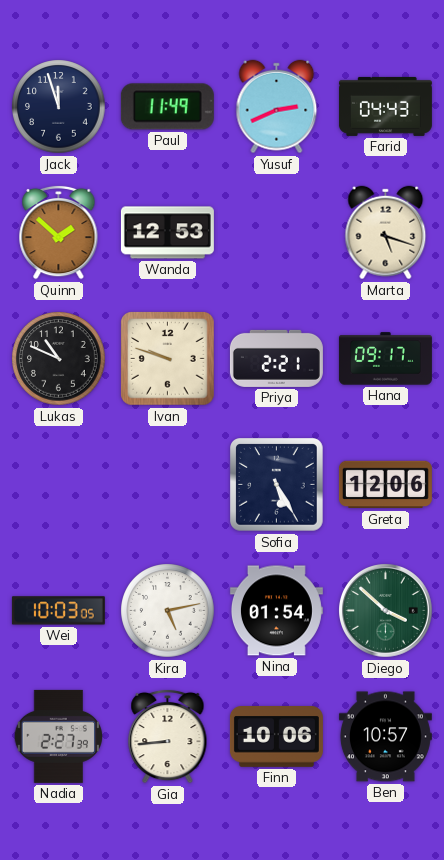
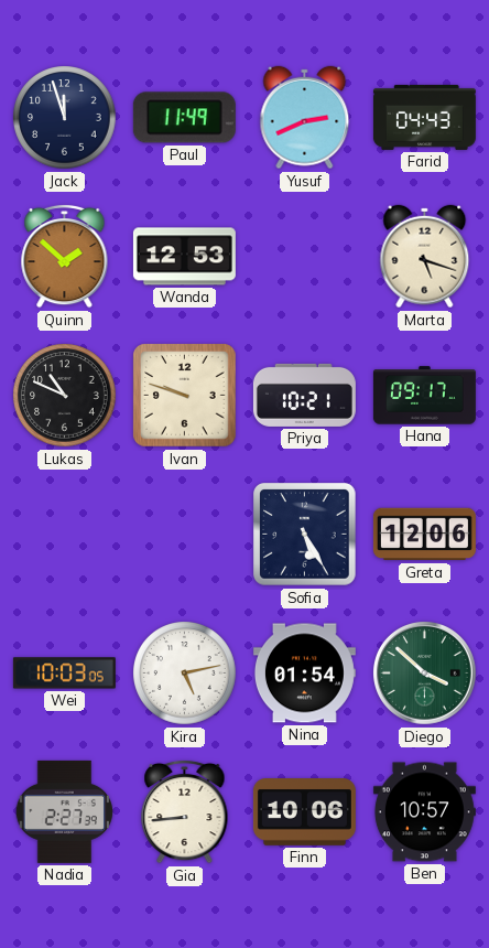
Priya: 2:21 -> 10:21
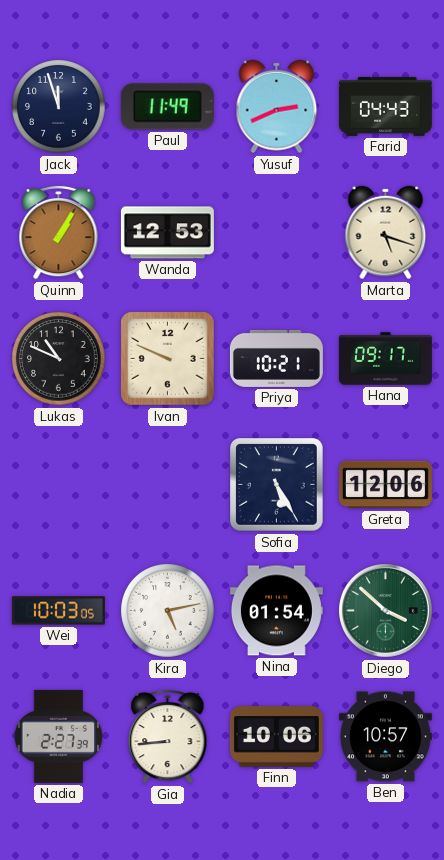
Quinn: 1:52 -> 1:05
Ivan: 9:48 -> 9:49
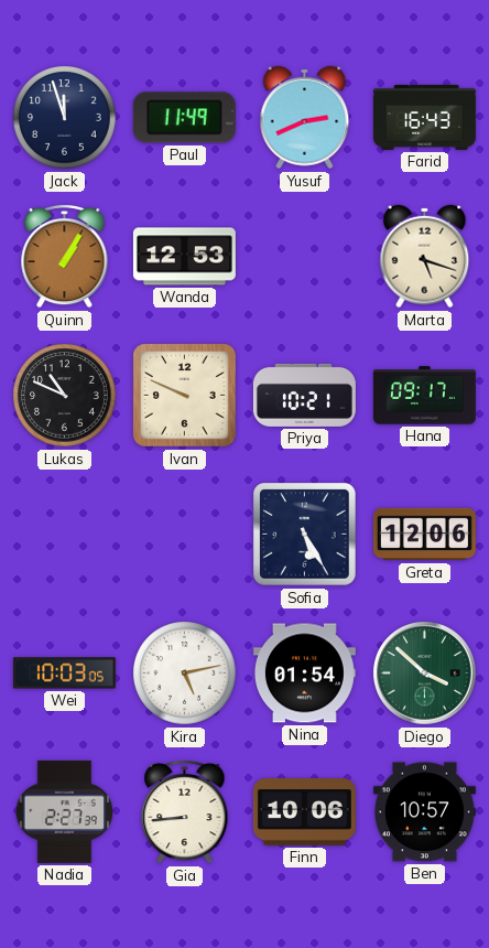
Farid: 04:43 -> 16:43
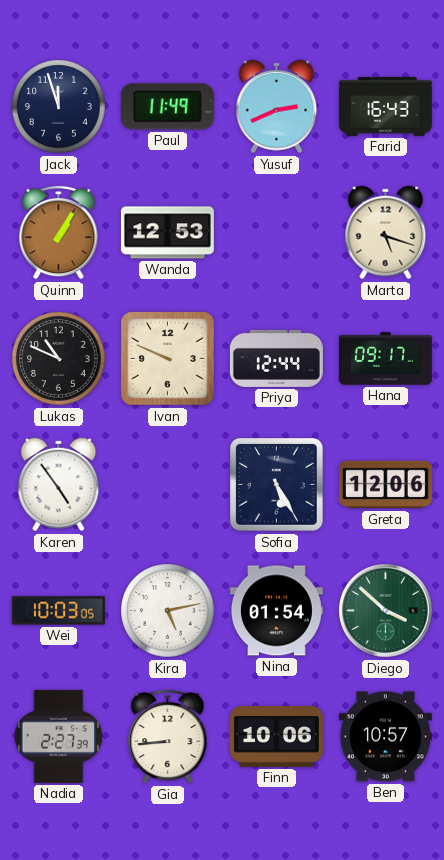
Priya: 10:21 -> 12:44
Karen: none -> 4:54
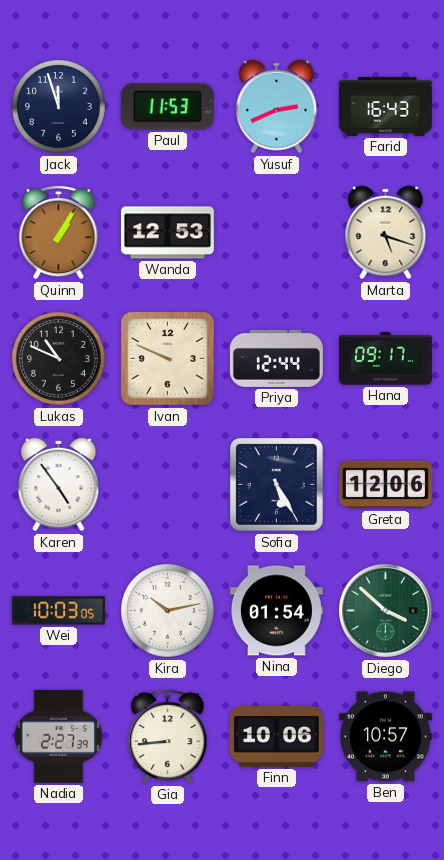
Paul: 11:49 -> 11:53
Kira: 5:13 -> 10:13
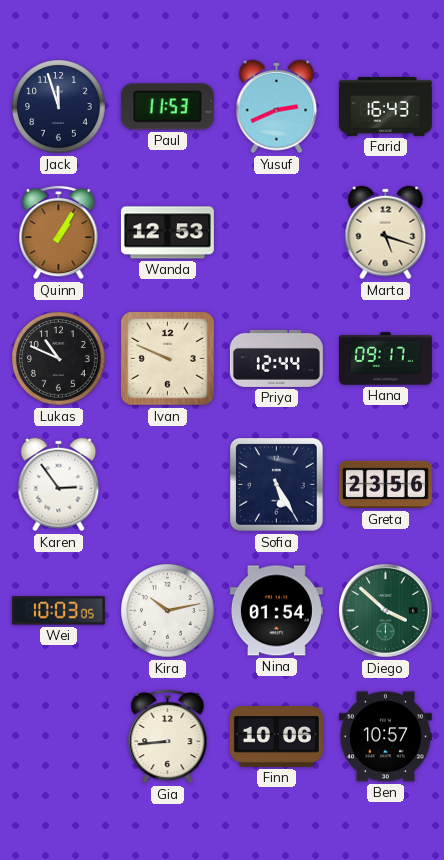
Karen: 4:54 -> 2:54
Greta: 12:06 -> 23:56
Nadia: 2:27 -> none
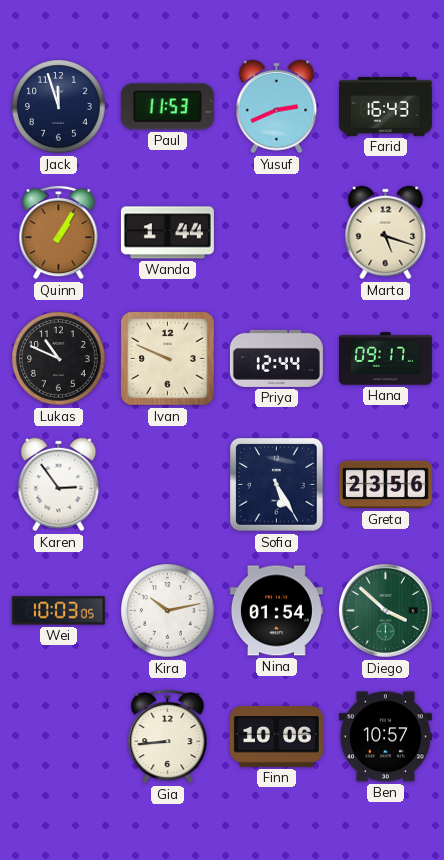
Wanda: 12:53 -> 1:44
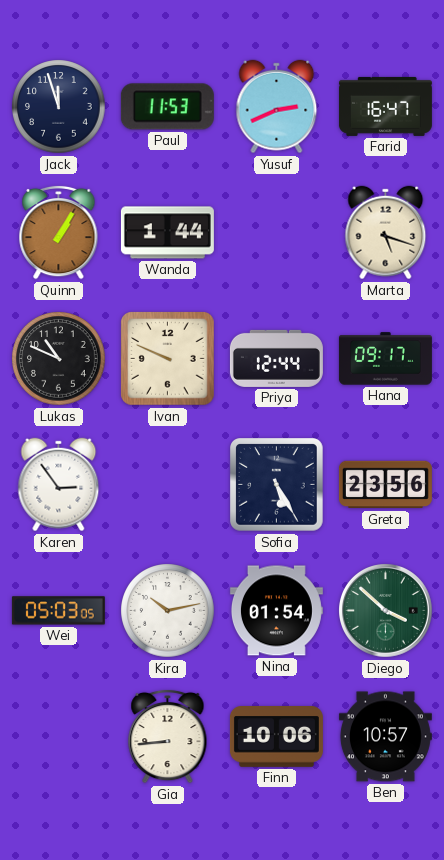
Farid: 16:43 -> 16:47
Wei: 10:03 -> 05:03
